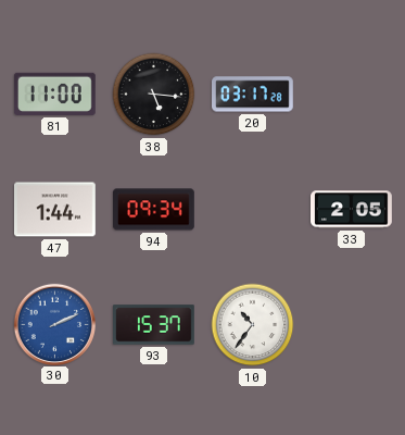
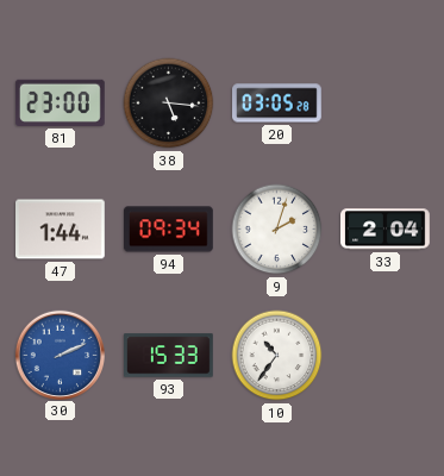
81: 11:00 -> 23:00
20: 03:17 -> 03:05
9: none -> 2:03
33: 2:05 -> 2:04
93: 15:37 -> 15:33
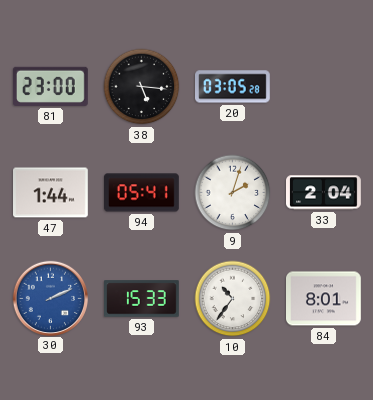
94: 09:34 -> 05:41
84: none -> 8:01
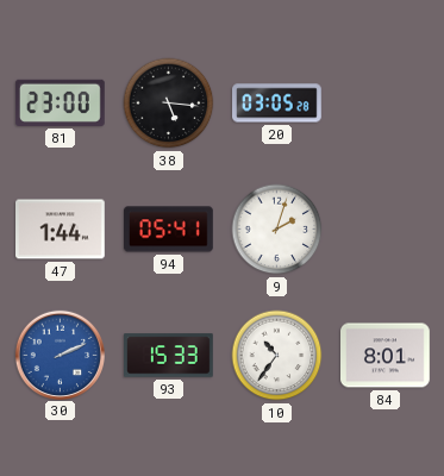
33: 2:04 -> none
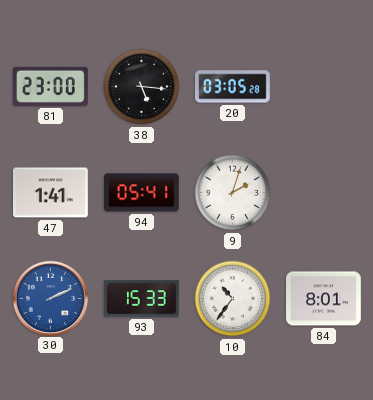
47: 1:44 -> 1:41
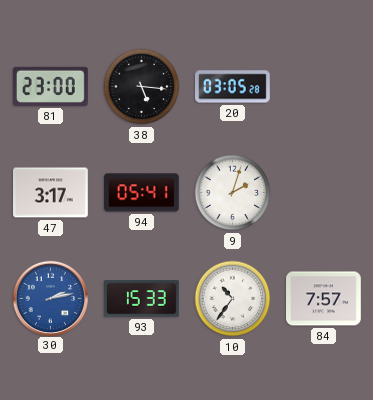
47: 1:41 -> 3:17
30: 2:11 -> 2:13
84: 8:01 -> 7:57
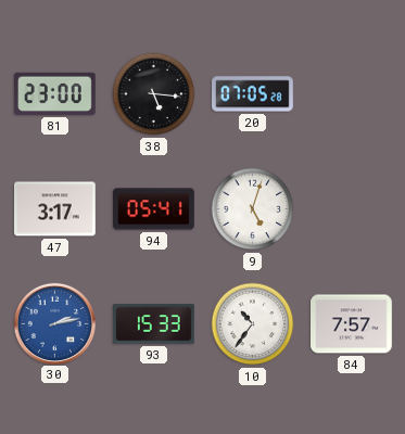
20: 03:05 -> 07:05
9: 2:03 -> 5:03
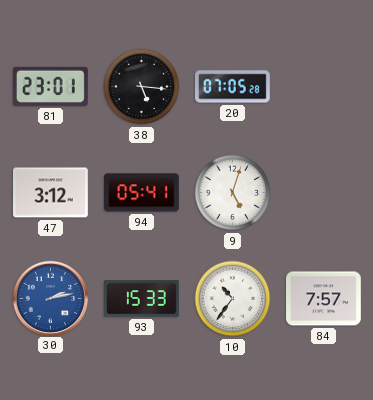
81: 23:00 -> 23:01
47: 3:17 -> 3:12
